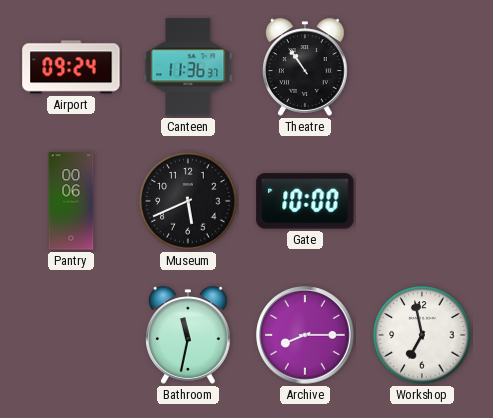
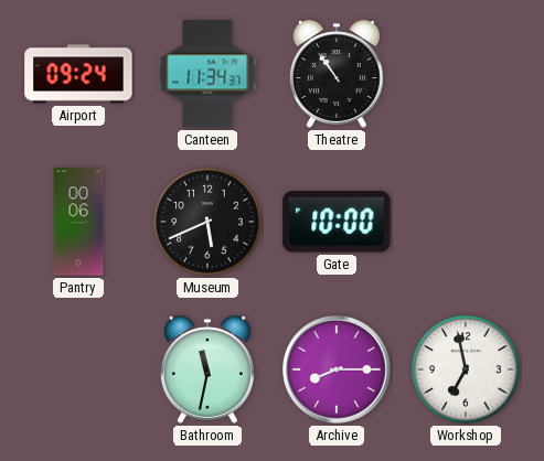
Canteen: 11:36 -> 11:34
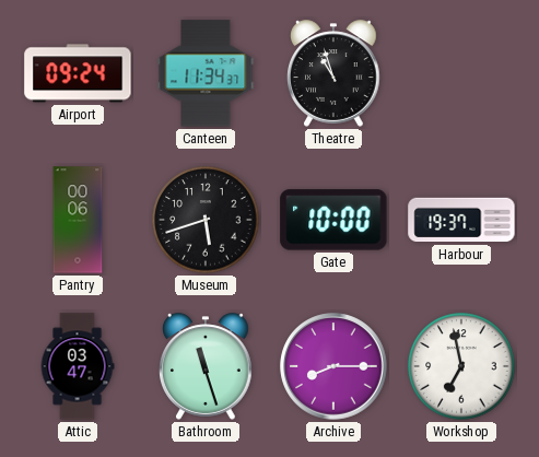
Theatre: 10:54 -> 10:57
Museum: 5:41 -> 5:42
Harbour: none -> 19:37
Attic: none -> 03:47
Bathroom: 11:32 -> 11:27
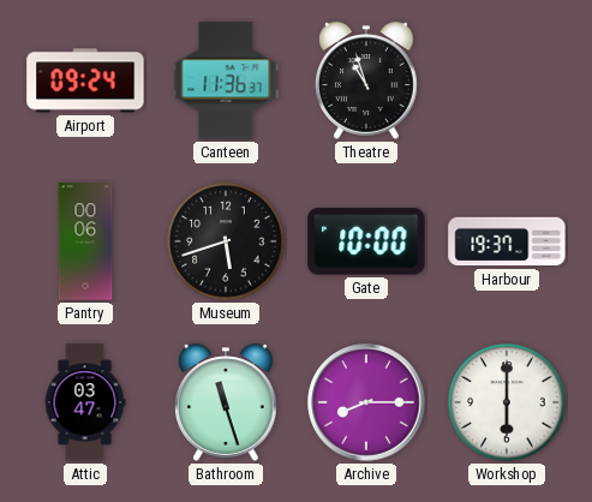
Canteen: 11:34 -> 11:36
Workshop: 6:58 -> 6:00
